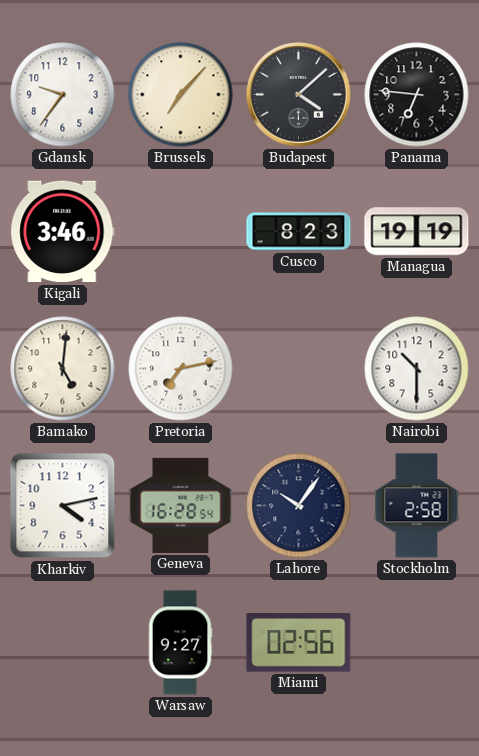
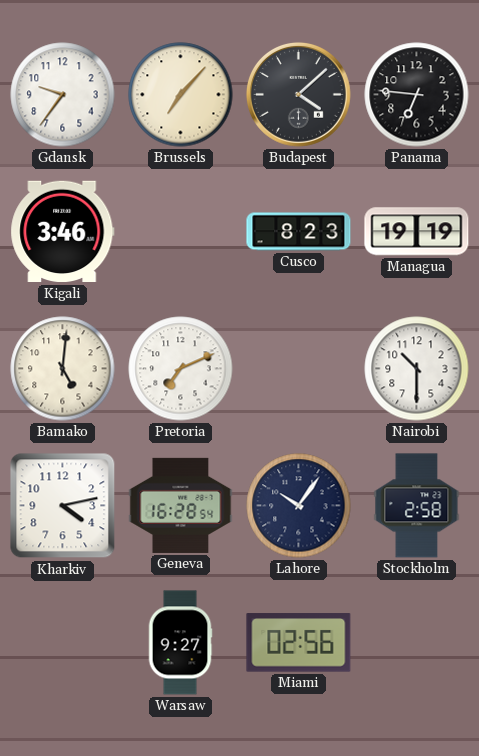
Pretoria: 7:13 -> 7:11
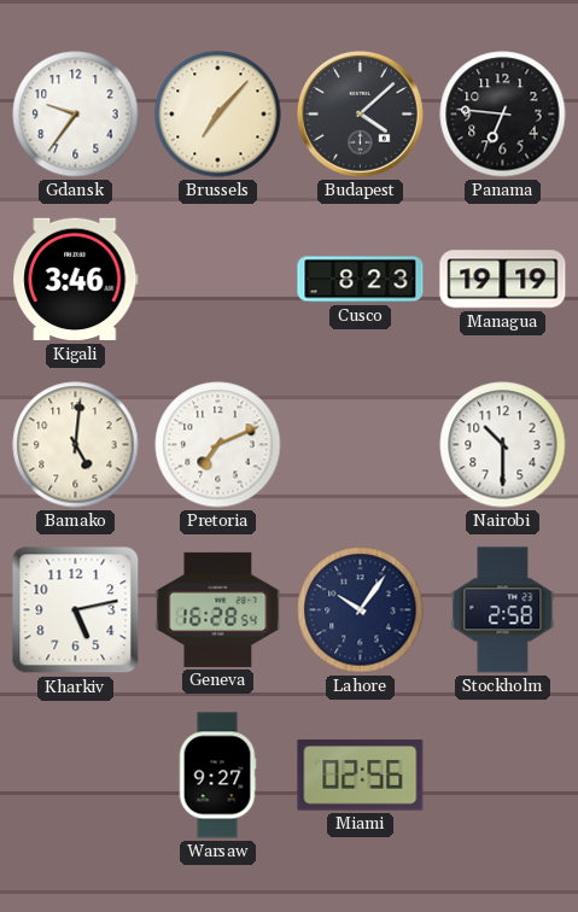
Kharkiv: 4:13 -> 5:13
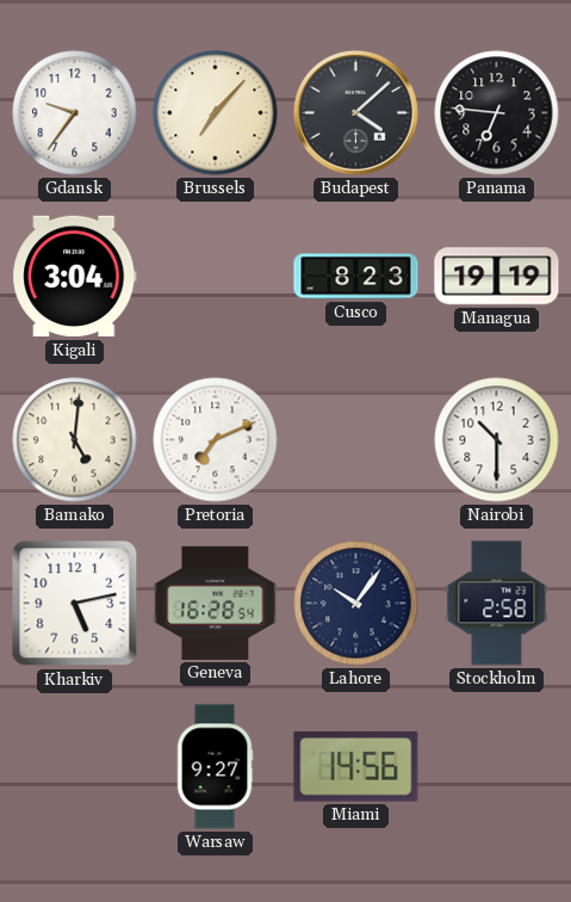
Kigali: 3:46 -> 3:04
Miami: 02:56 -> 14:56
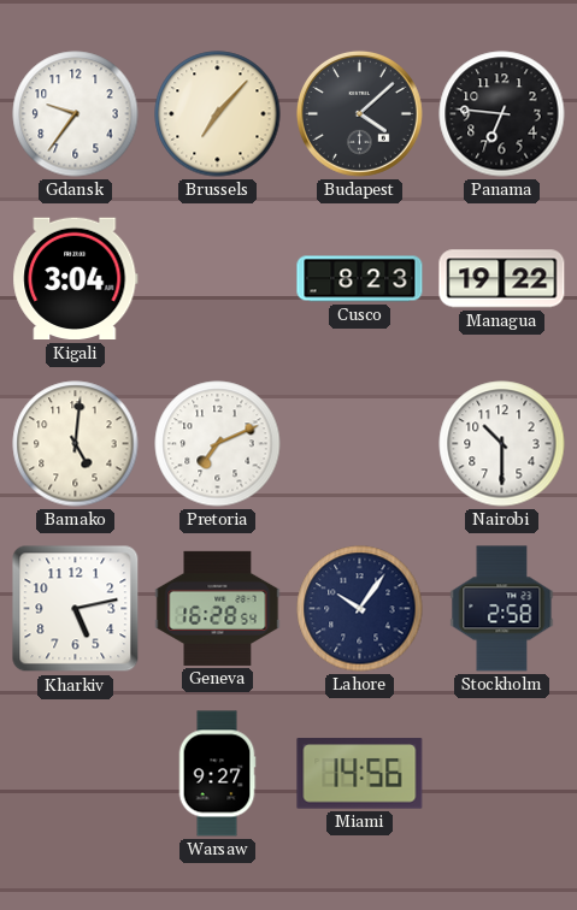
Managua: 19:19 -> 19:22
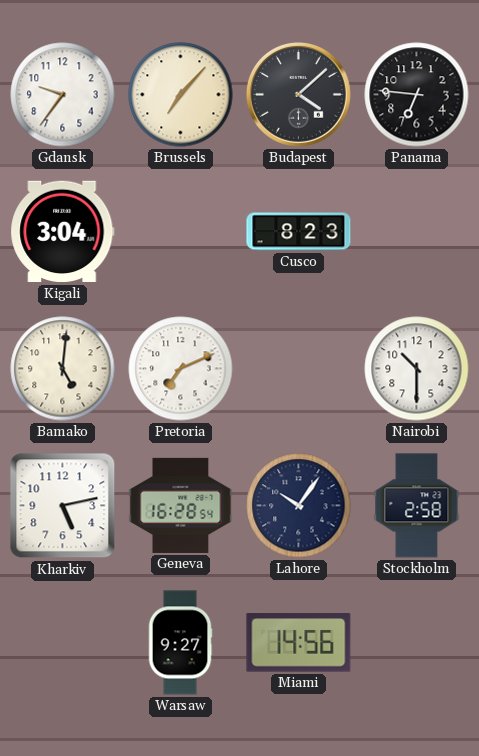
Managua: 19:22 -> none
